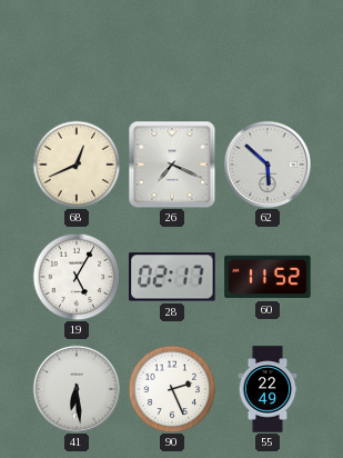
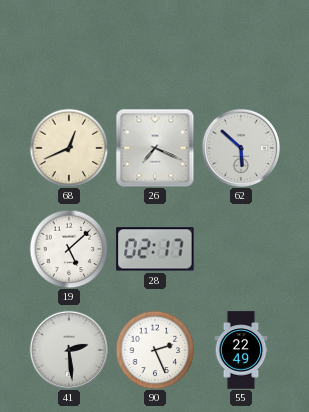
19: 5:05 -> 5:08
60: 11:52 -> none
41: 6:29 -> 2:29
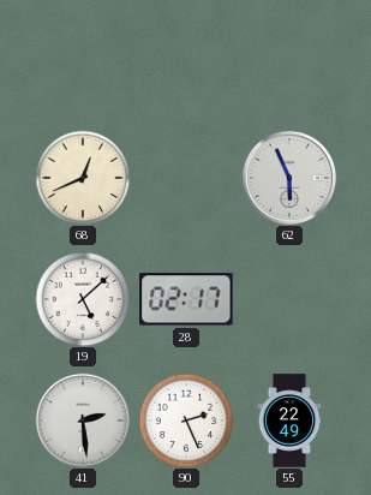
26: 7:19 -> none
62: 5:52 -> 5:56
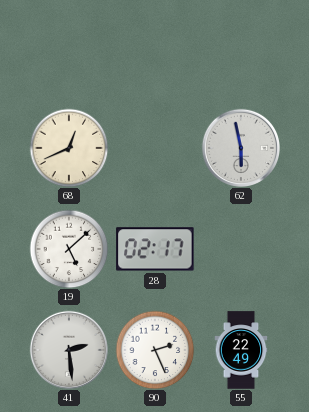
62: 5:56 -> 5:58
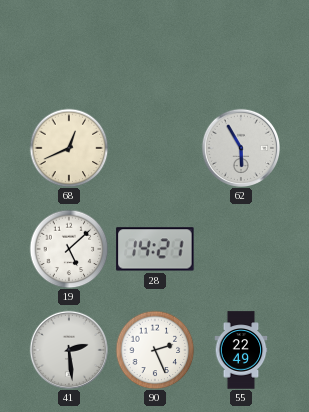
62: 5:58 -> 5:55
28: 02:17 -> 14:21
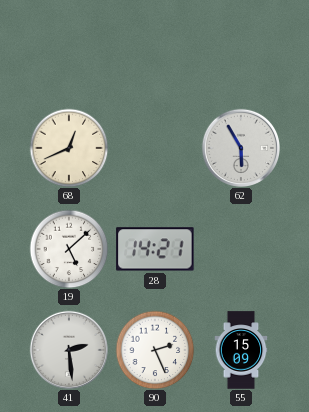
55: 22:49 -> 15:09
